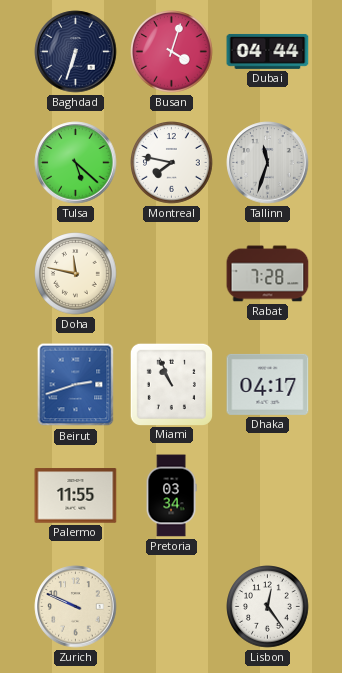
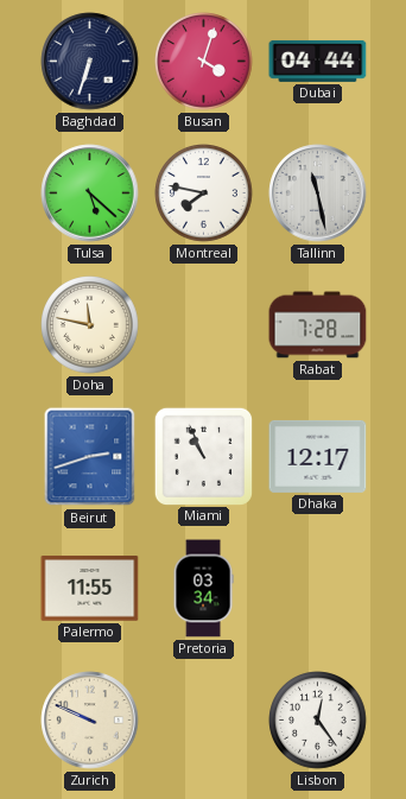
Tallinn: 11:33 -> 11:28
Dhaka: 04:17 -> 12:17
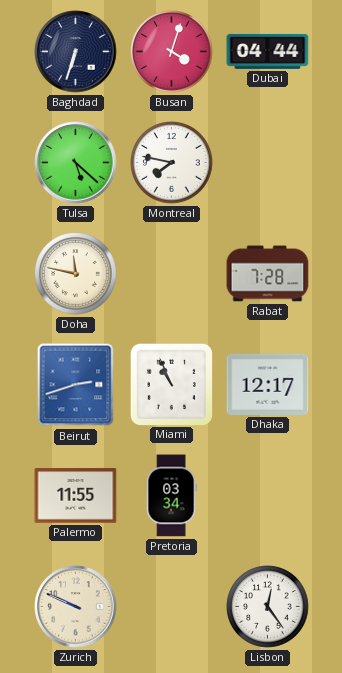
Tallinn: 11:28 -> none
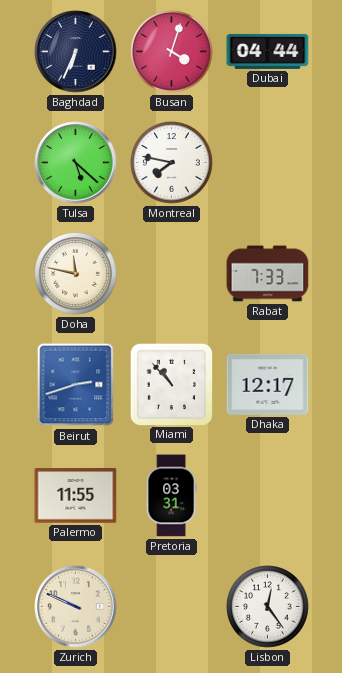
Baghdad: 6:33 -> 6:34
Rabat: 7:28 -> 7:33
Miami: 10:56 -> 10:53
Pretoria: 03:34 -> 03:31
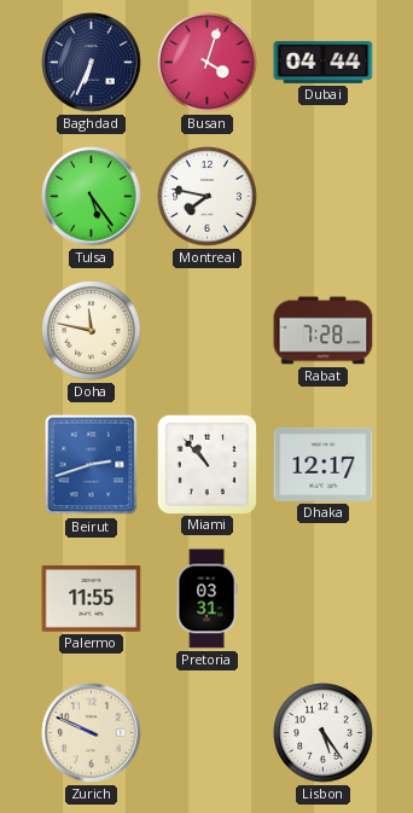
Tulsa: 5:22 -> 5:24
Rabat: 7:33 -> 7:28
Lisbon: 12:24 -> 5:24
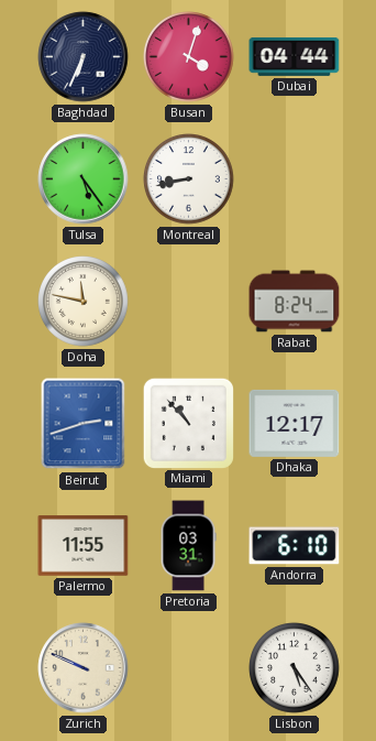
Montreal: 7:47 -> 8:43
Rabat: 7:28 -> 8:24
Andorra: none -> 6:10
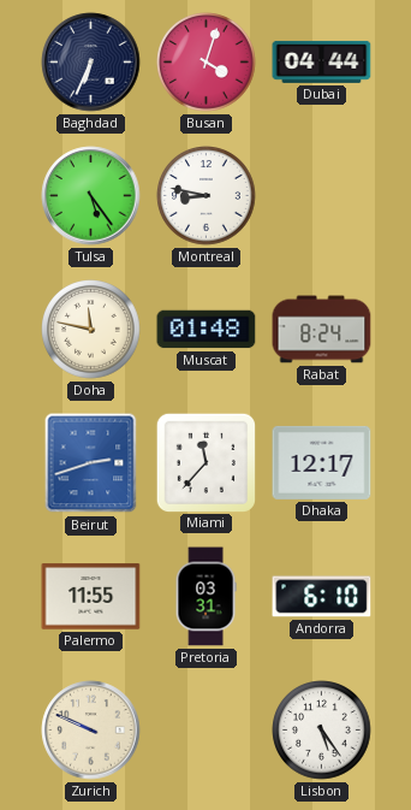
Montreal: 8:43 -> 8:47
Muscat: none -> 01:48
Miami: 10:53 -> 11:37
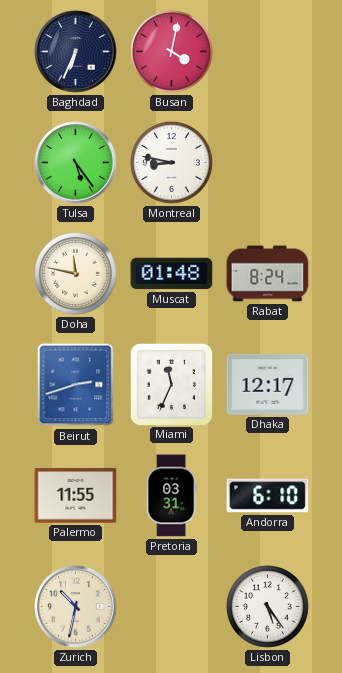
Busan: 4:03 -> 4:02
Dubai: 04:44 -> none
Miami: 11:37 -> 11:34
Zurich: 9:49 -> 10:32
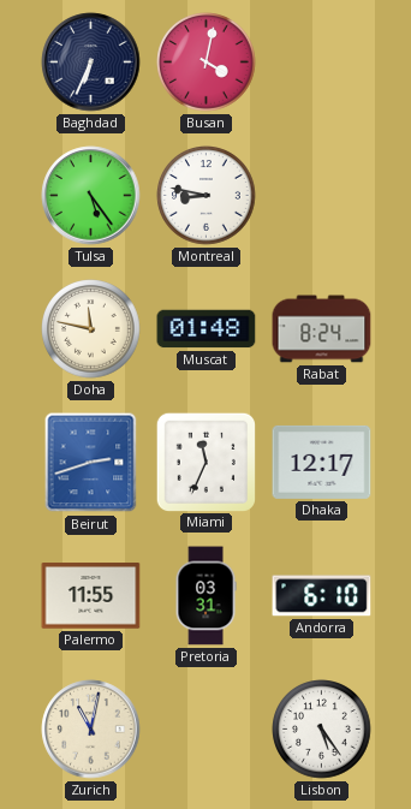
Zurich: 10:32 -> 11:02
